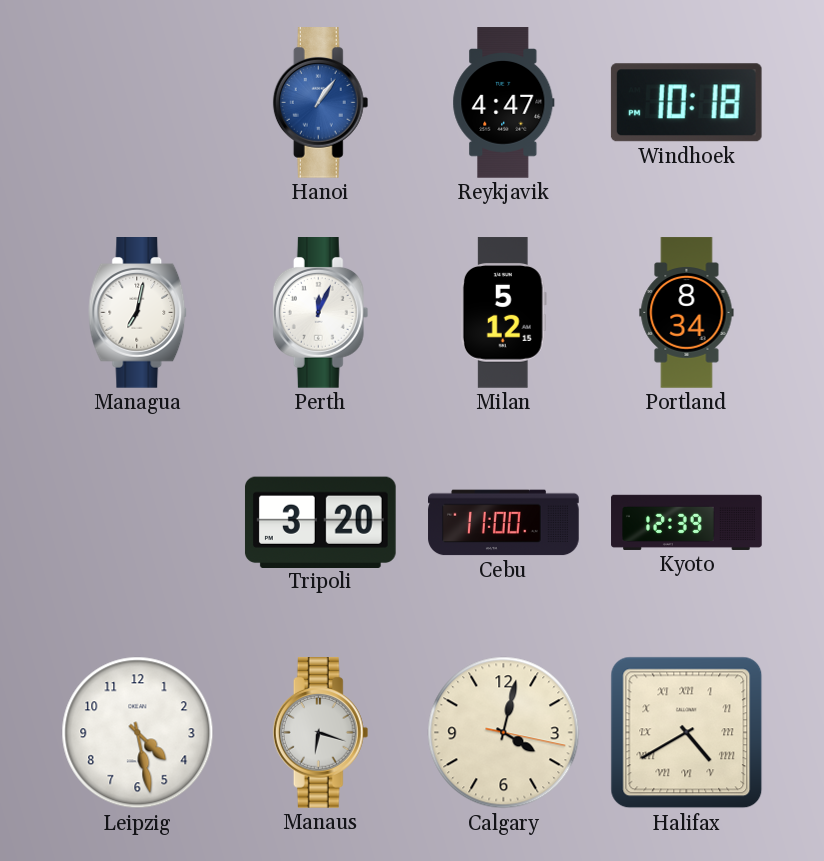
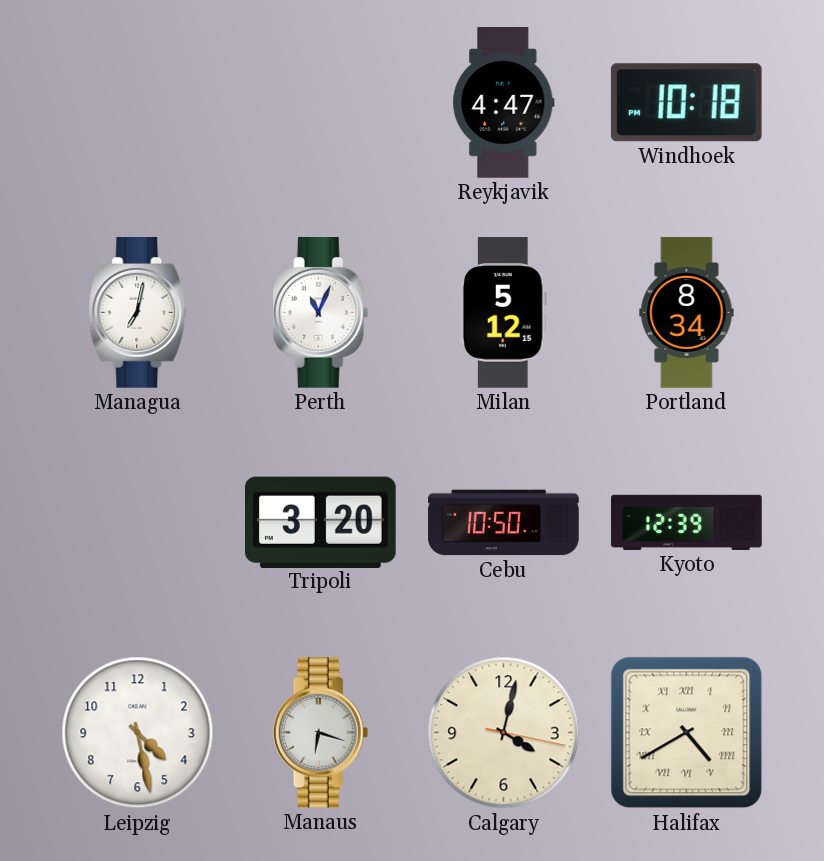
Hanoi: 1:06 -> none
Perth: 12:04 -> 11:04
Cebu: 11:00 -> 10:50
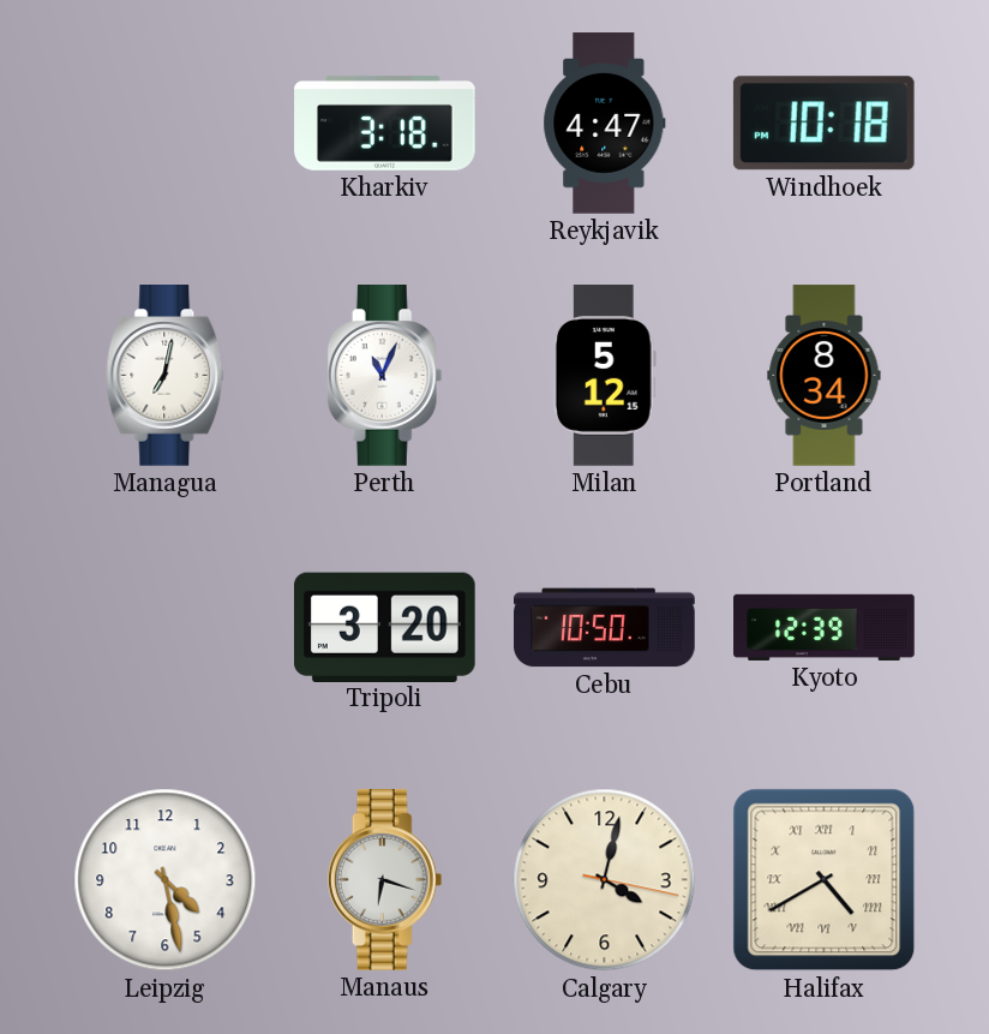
Kharkiv: none -> 3:18
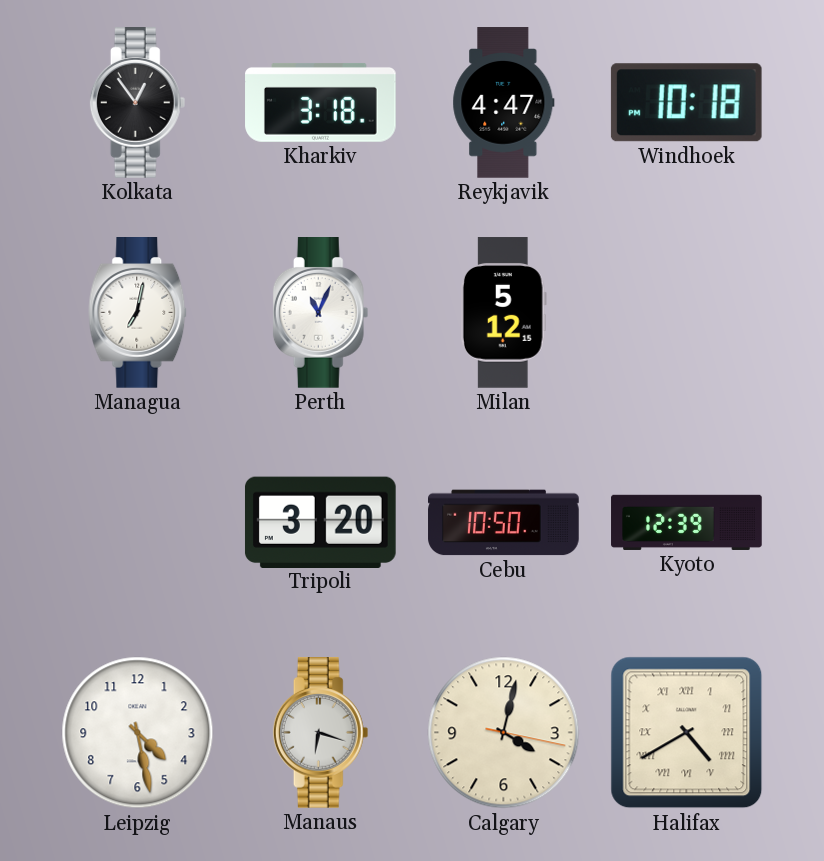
Kolkata: none -> 12:54
Portland: 8:34 -> none
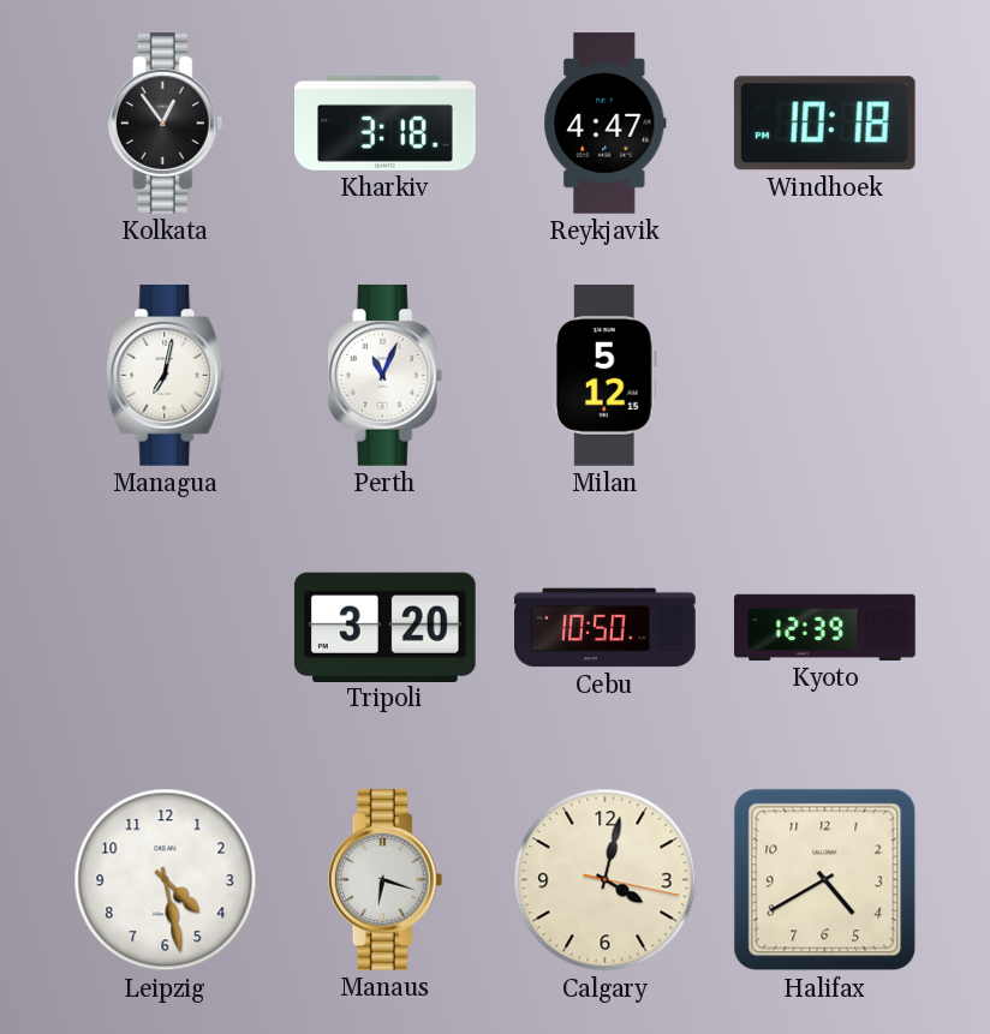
Halifax numerals: Roman -> Arabic
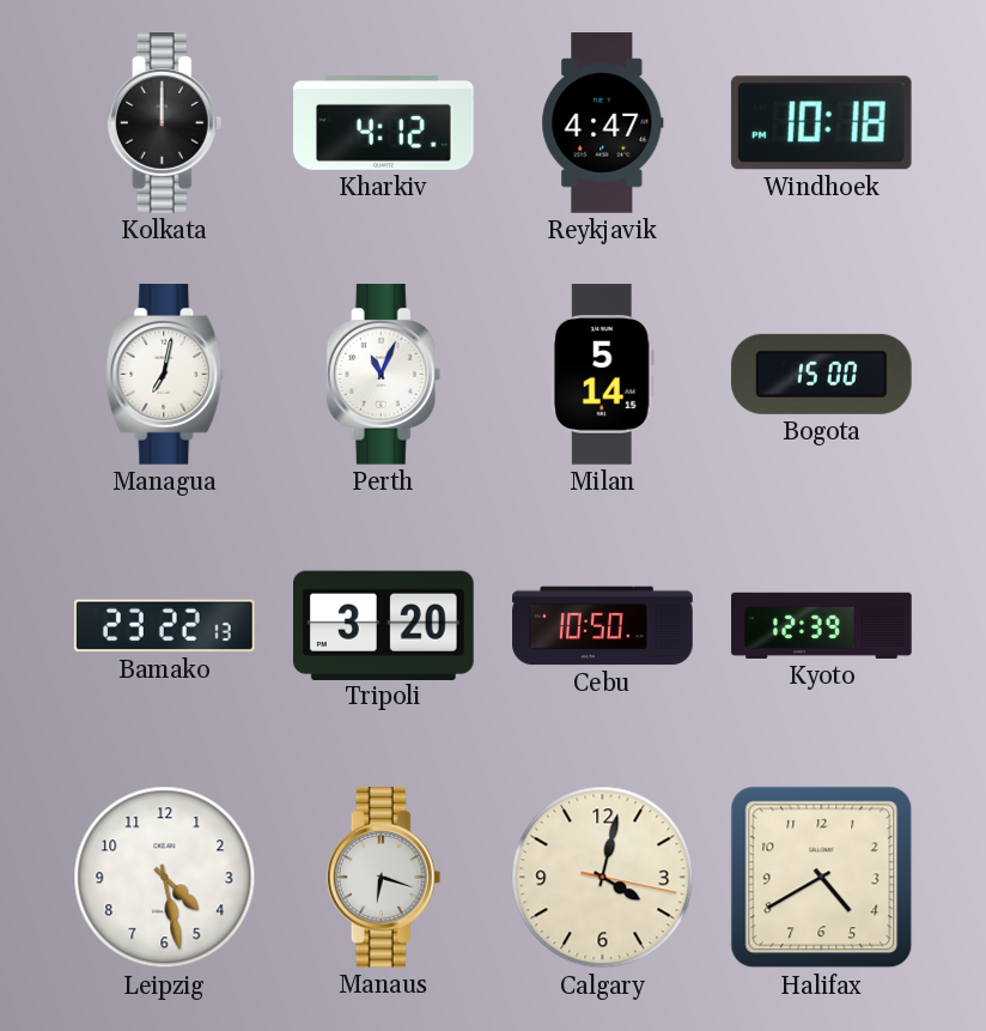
Kolkata: 12:54 -> 12:00
Kharkiv: 3:18 -> 4:12
Milan: 5:12 -> 5:14
Bogota: none -> 15:00
Bamako: none -> 23:22
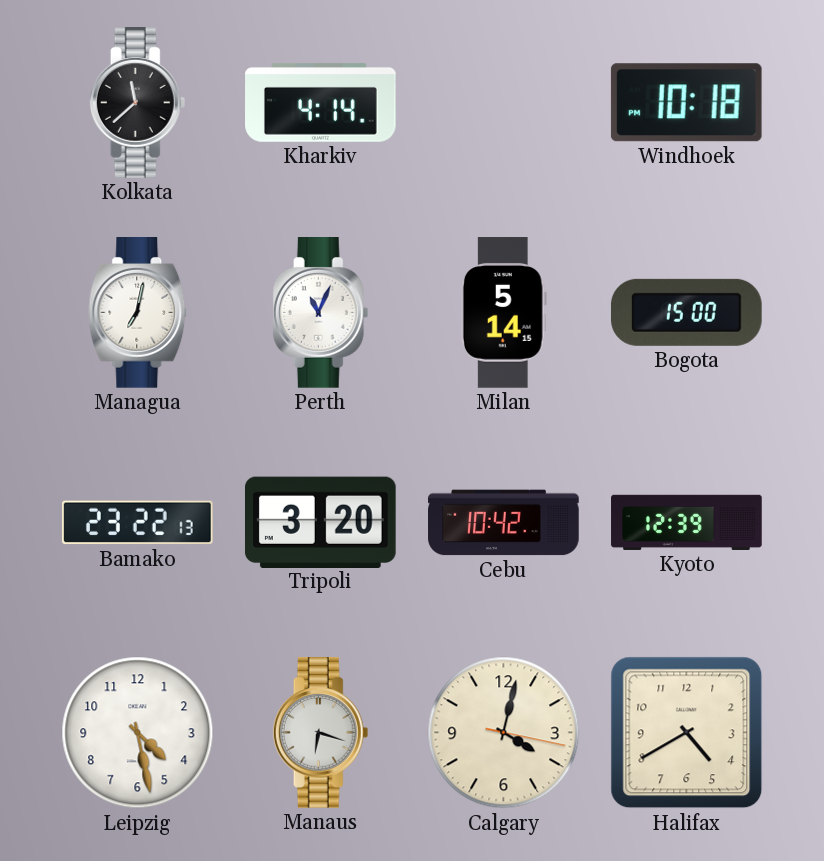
Kolkata: 12:00 -> 11:38
Kharkiv: 4:12 -> 4:14
Reykjavik: 4:47 -> none
Cebu: 10:50 -> 10:42
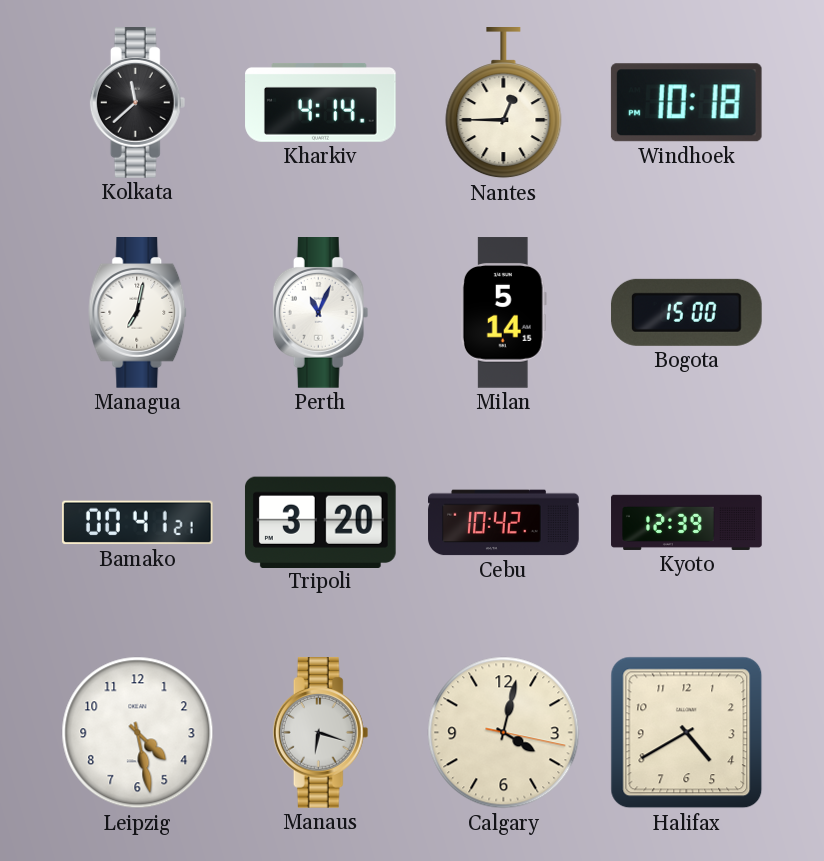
Nantes: none -> 12:45
Bamako: 23:22 -> 00:41
